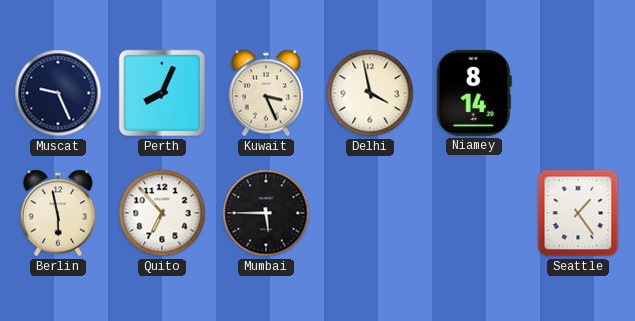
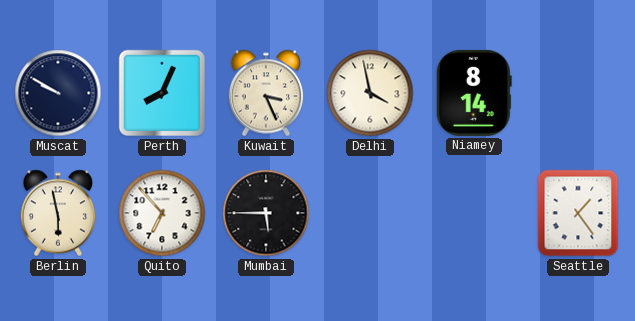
Muscat: 9:26 -> 9:50
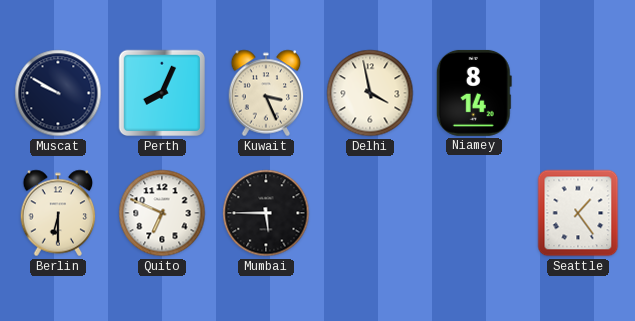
Berlin: 5:58 -> 6:30
Quito: 6:53 -> 6:49
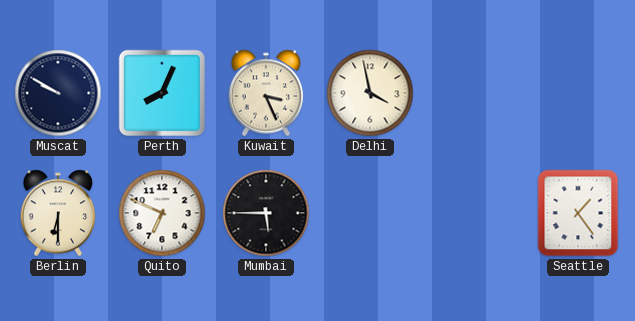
Niamey: 8:14 -> none
